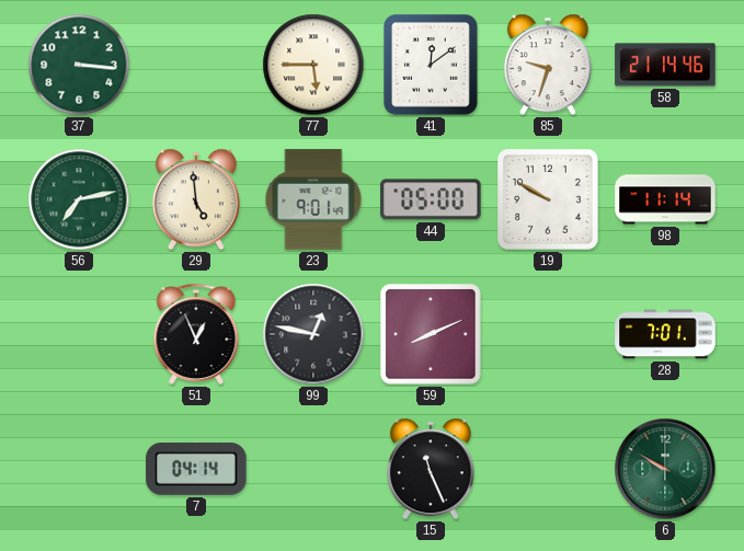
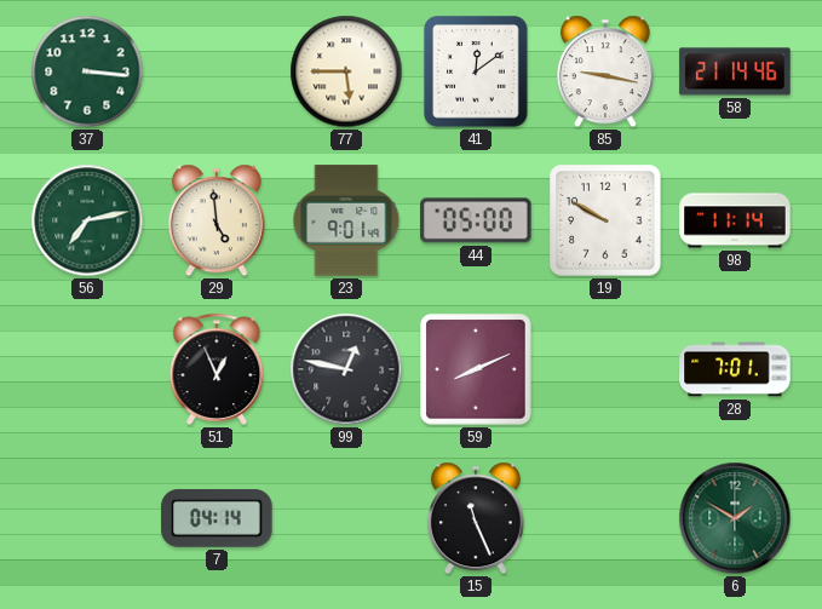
85: 9:33 -> 9:17
6: 9:50 -> 1:50
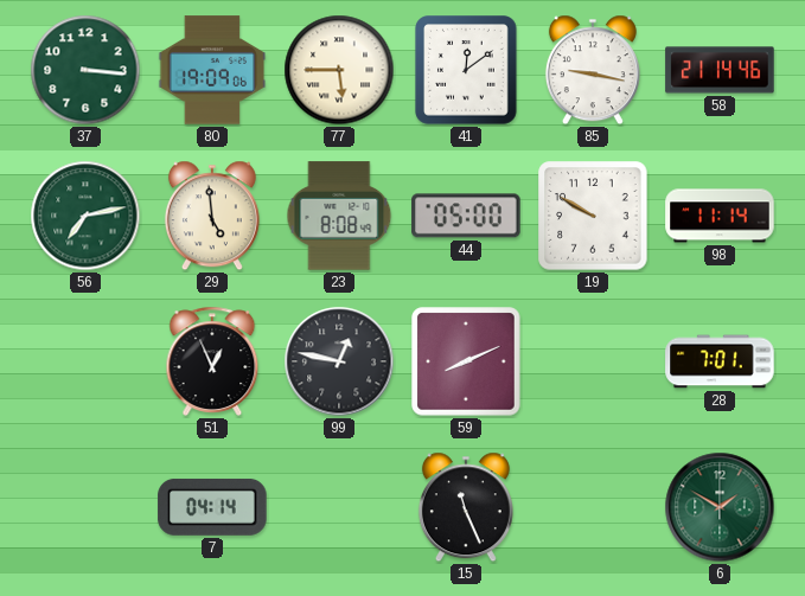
80: none -> 19:09
23: 9:01 -> 8:08
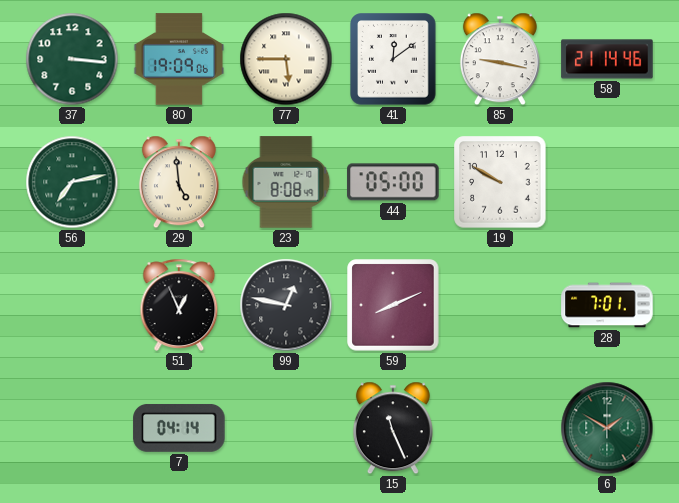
98: 11:14 -> none
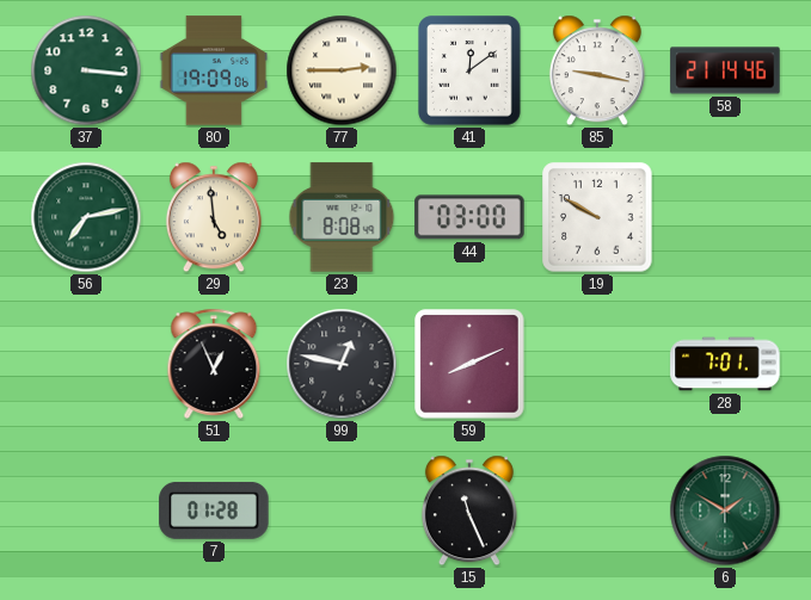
77: 5:45 -> 2:45
44: 05:00 -> 03:00
7: 04:14 -> 01:28
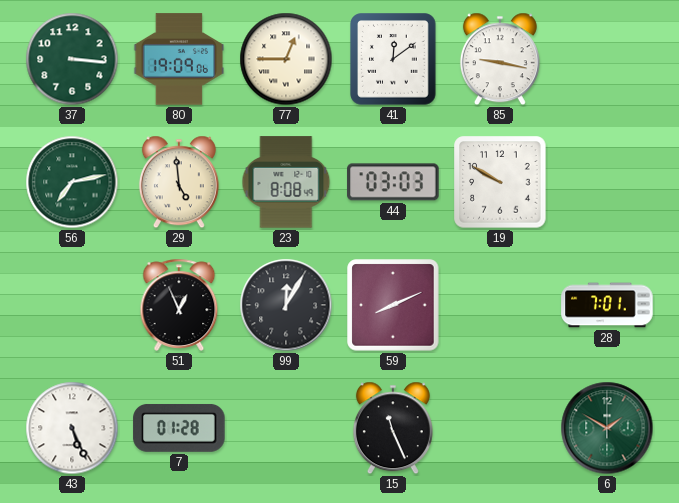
77: 2:45 -> 12:45
58: 21:14 -> none
44: 03:00 -> 03:03
99: 12:47 -> 12:05
43: none -> 5:26
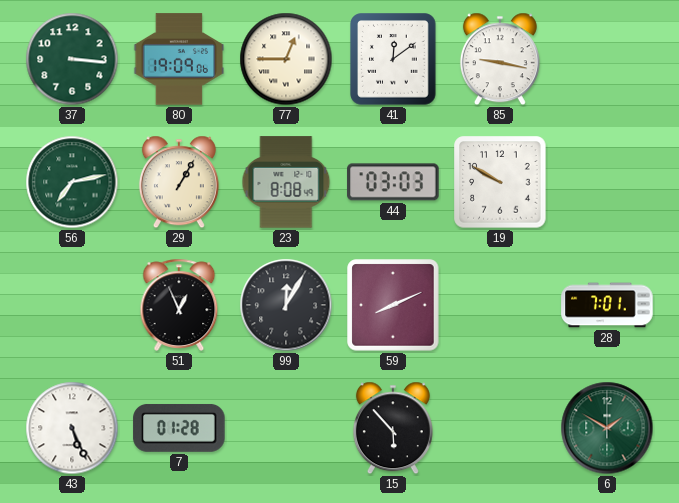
29: 4:59 -> 1:05
15: 11:26 -> 5:53
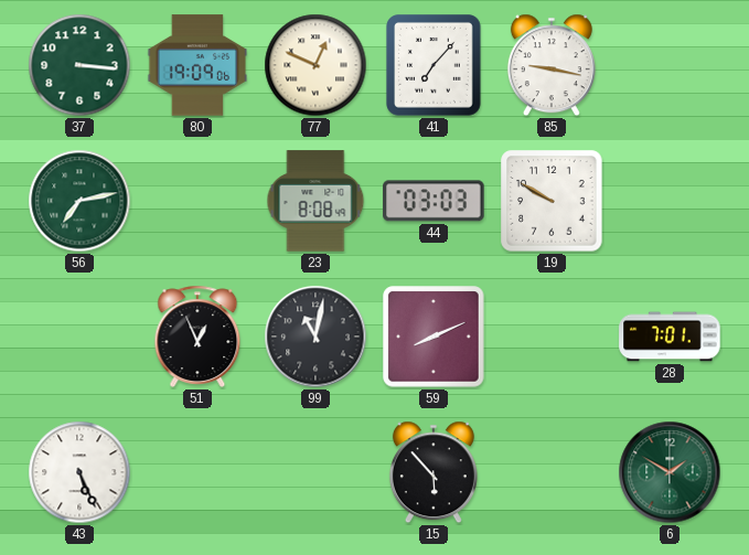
77: 12:45 -> 12:49
41: 12:09 -> 7:07
29: 1:05 -> none
99: 12:05 -> 11:02
7: 01:28 -> none
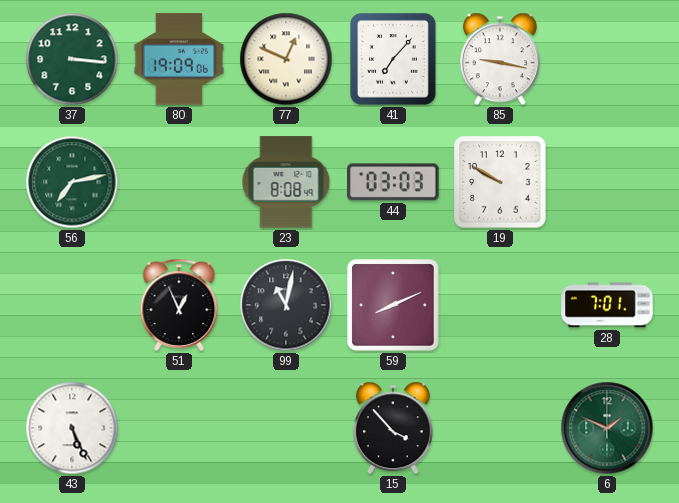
15: 5:53 -> 3:53
6: 1:50 -> 1:49
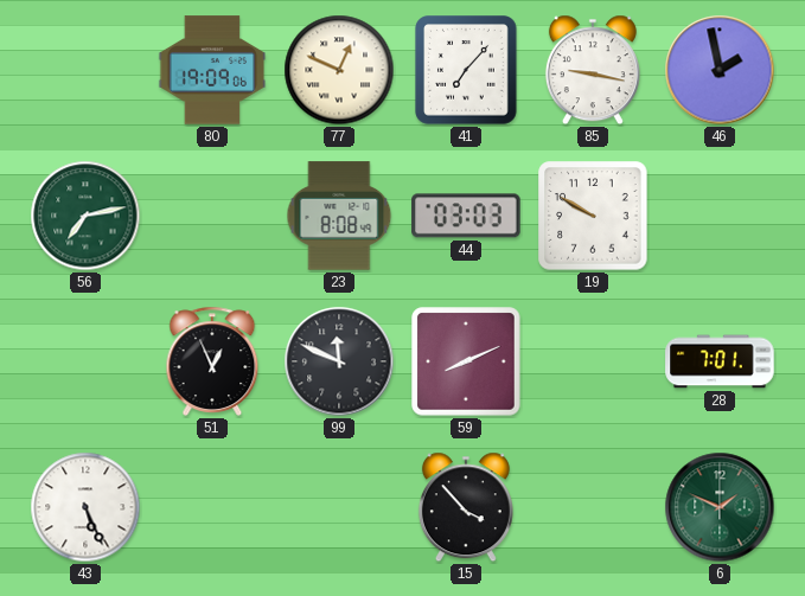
37: 3:16 -> none
46: none -> 1:58
99: 11:02 -> 11:49
